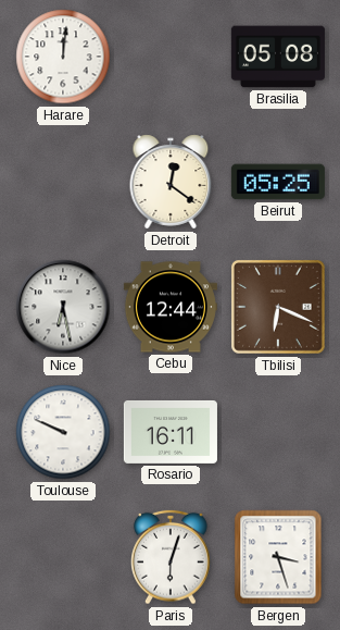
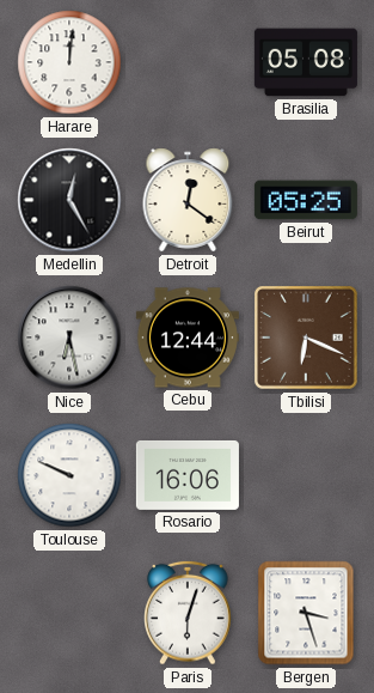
Medellin: none -> 12:25
Rosario: 16:11 -> 16:06
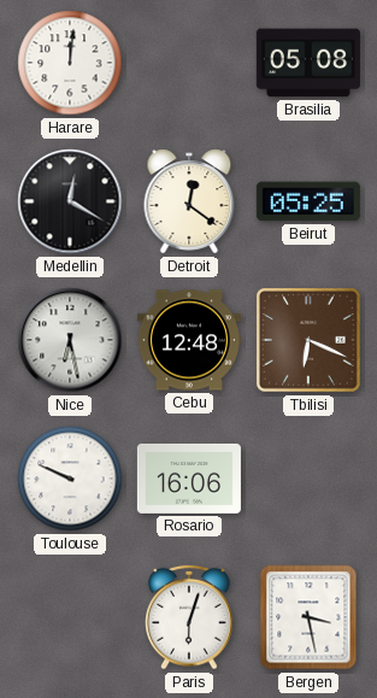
Medellin: 12:25 -> 12:20
Cebu: 12:44 -> 12:48
Bergen: 3:27 -> 3:28
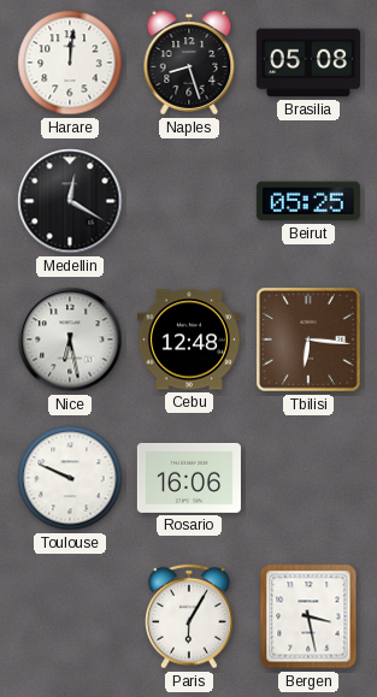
Naples: none -> 8:27
Detroit: 12:21 -> none
Tbilisi: 6:19 -> 6:16
Paris: 6:03 -> 6:05
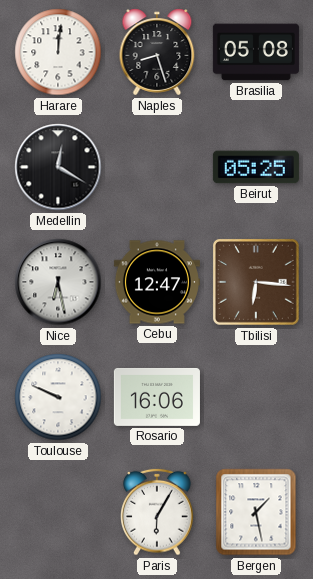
Cebu: 12:48 -> 12:47
Bergen: 3:28 -> 1:28
